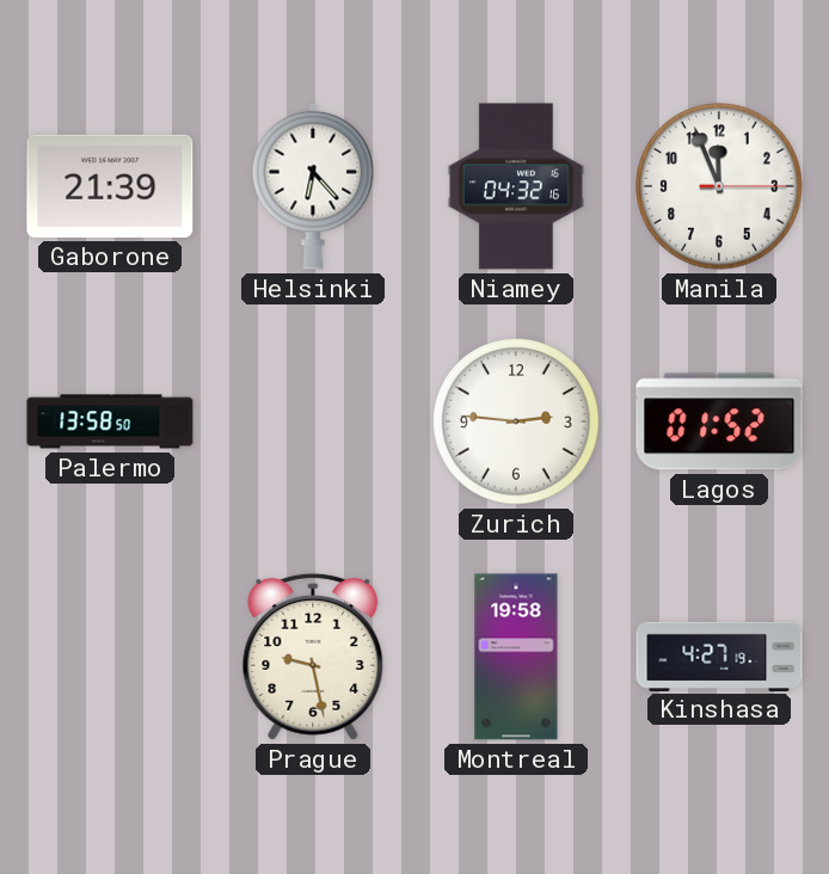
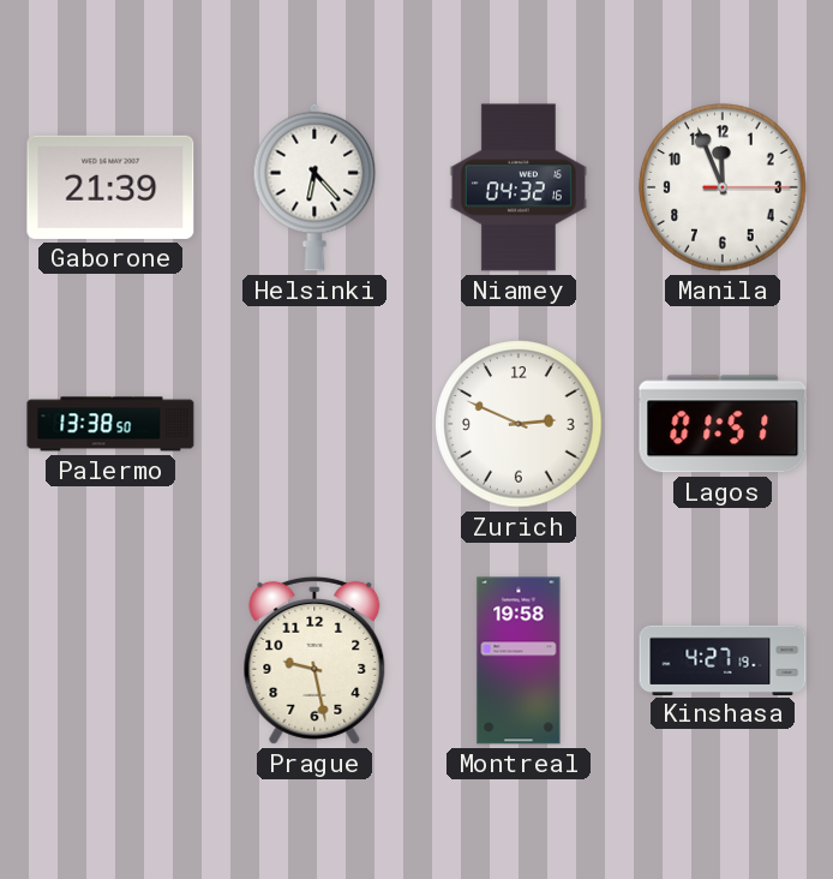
Palermo: 13:58 -> 13:38
Zurich: 2:46 -> 2:49
Lagos: 01:52 -> 01:51
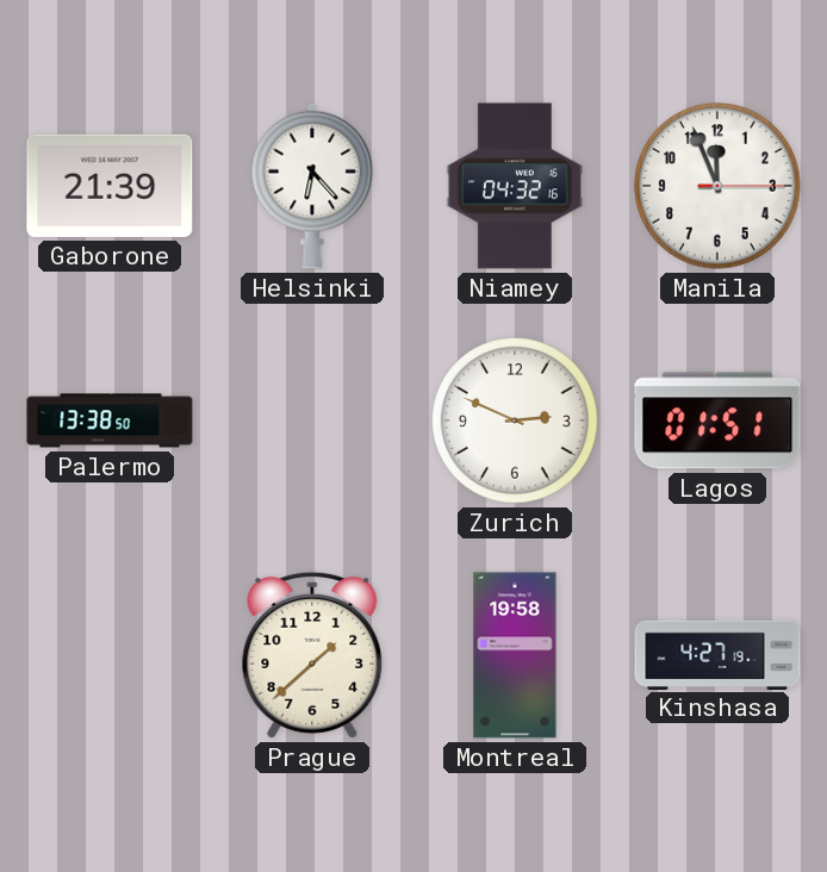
Prague: 9:28 -> 1:38
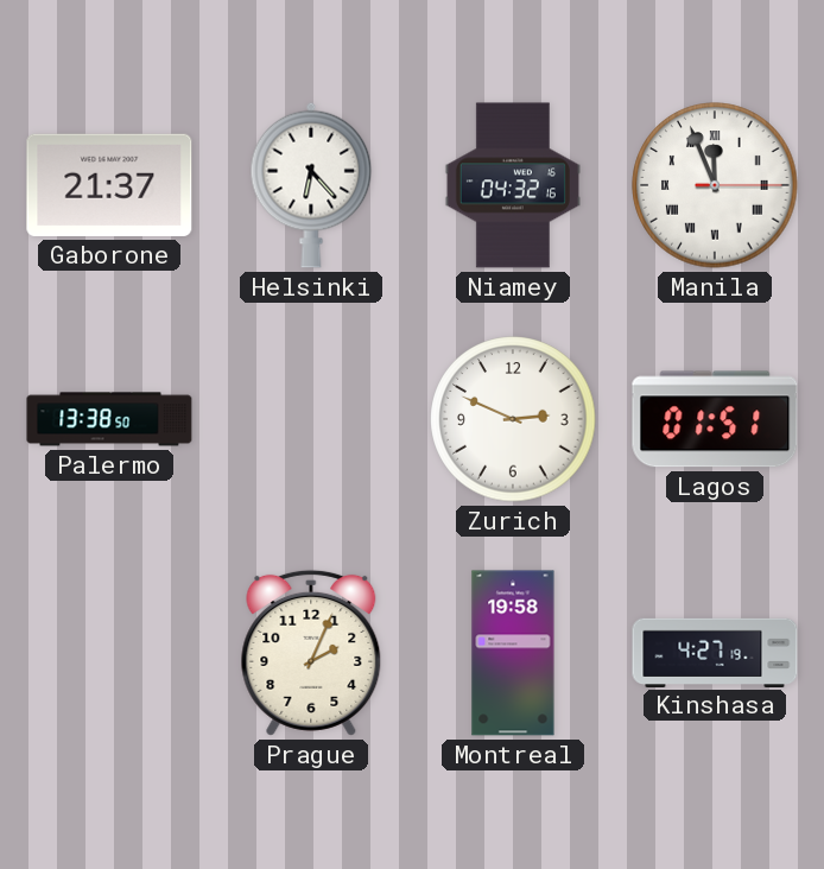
Gaborone: 21:39 -> 21:37
Manila numerals: Arabic -> Roman
Prague: 1:38 -> 2:04
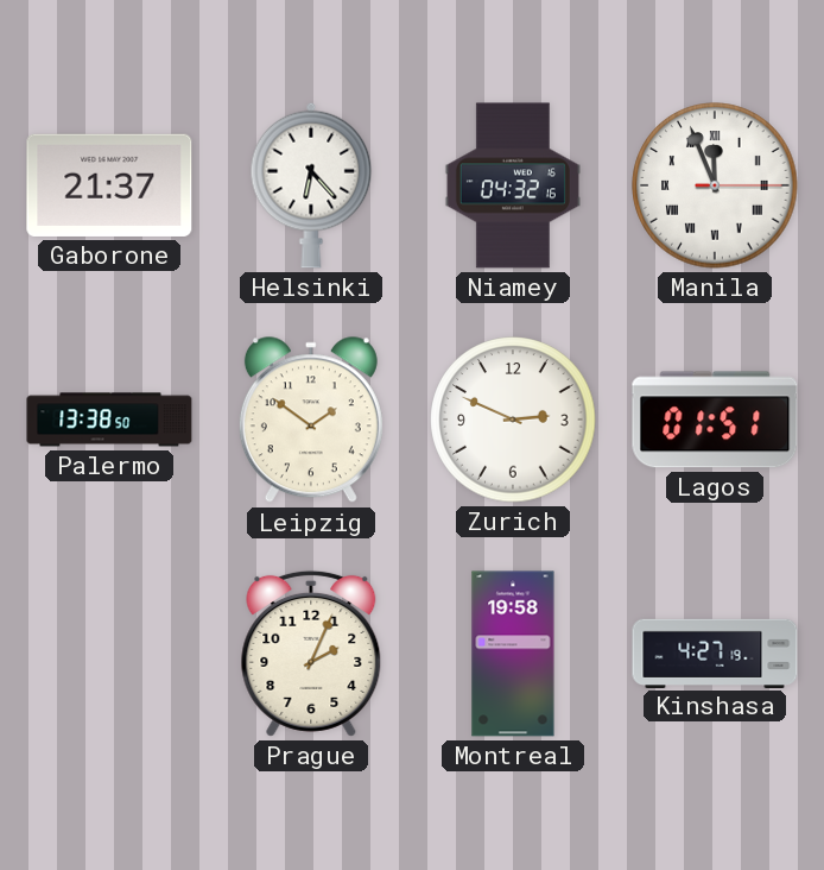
Leipzig: none -> 1:51
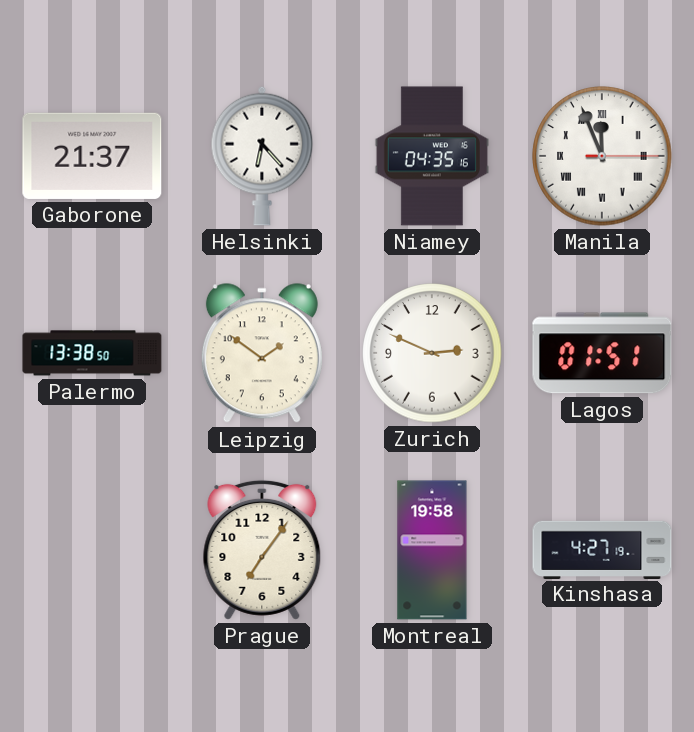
Niamey: 04:32 -> 04:35
Prague: 2:04 -> 7:06
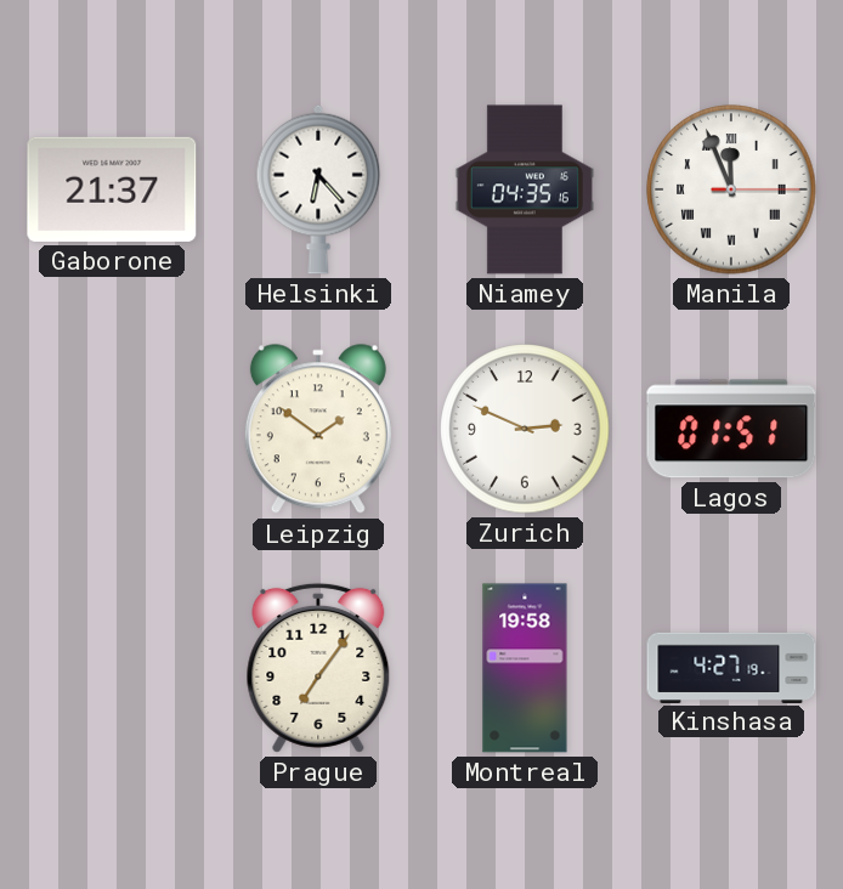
Palermo: 13:38 -> none
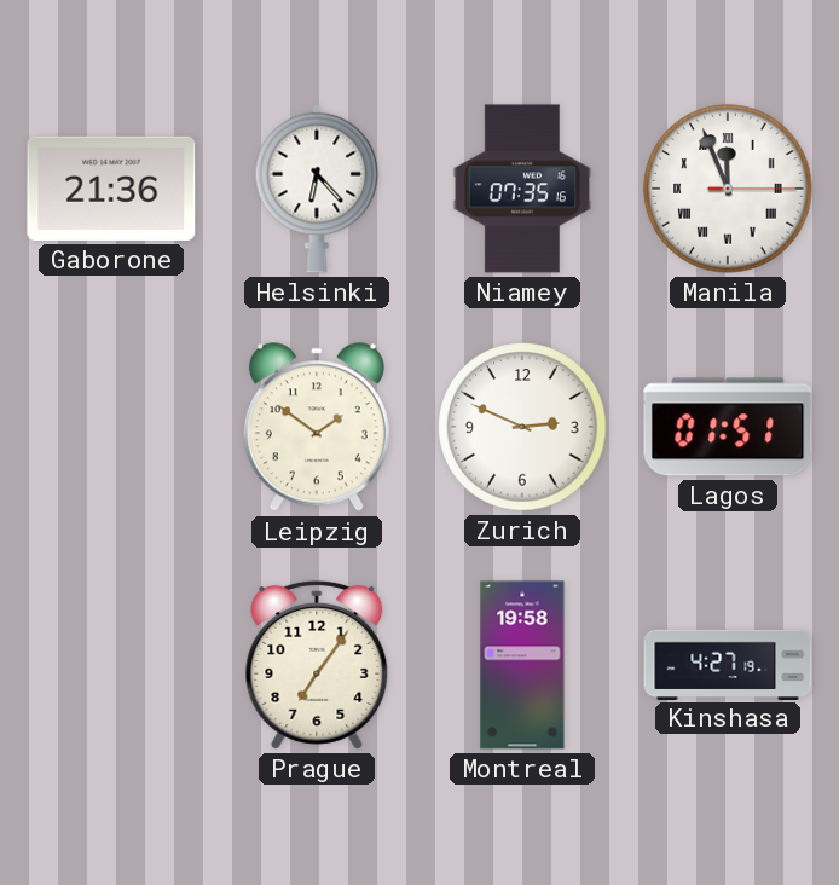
Gaborone: 21:37 -> 21:36
Niamey: 04:35 -> 07:35
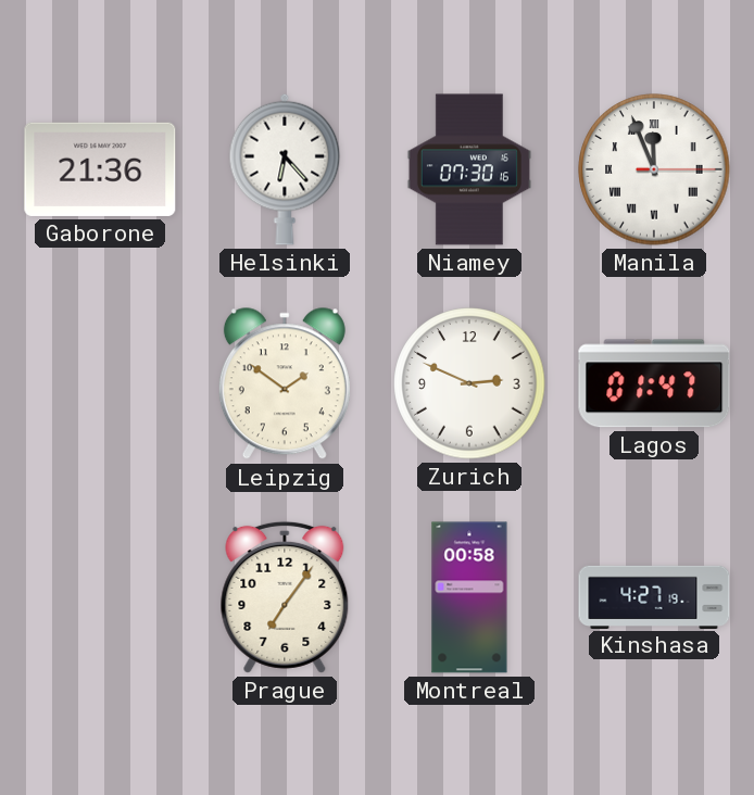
Niamey: 07:35 -> 07:30
Lagos: 01:51 -> 01:47
Montreal: 19:58 -> 00:58
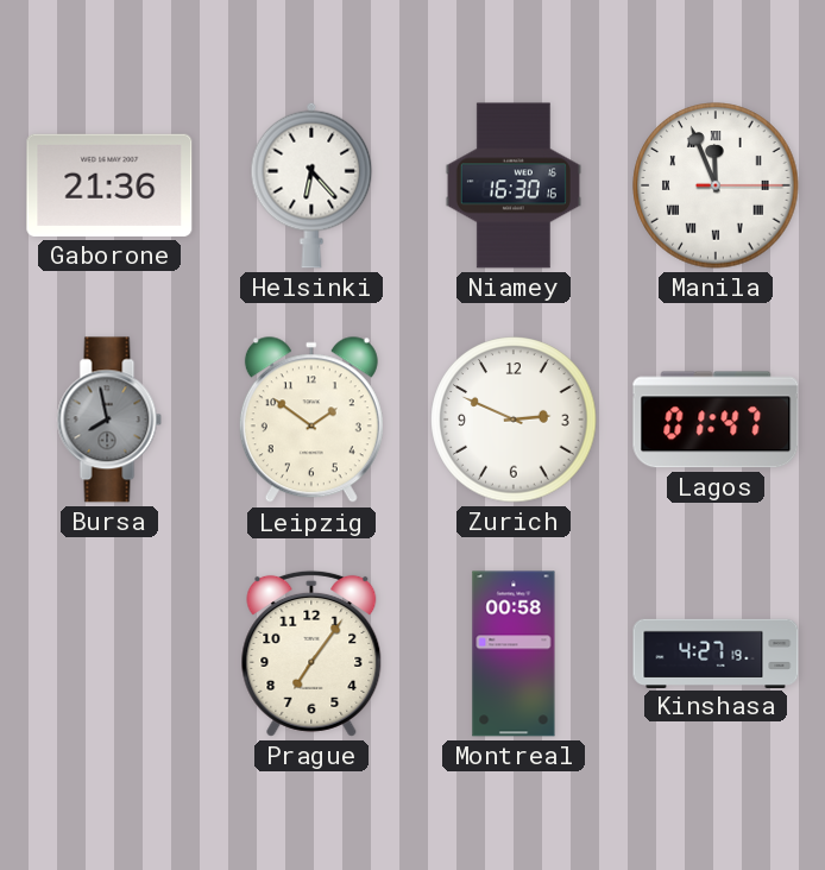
Niamey: 07:30 -> 16:30
Bursa: none -> 7:58
